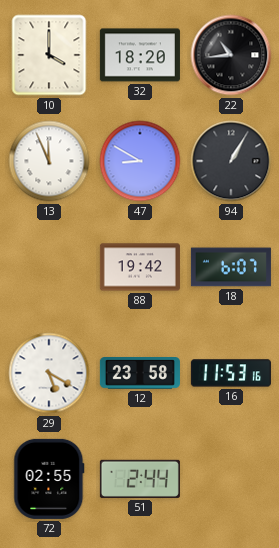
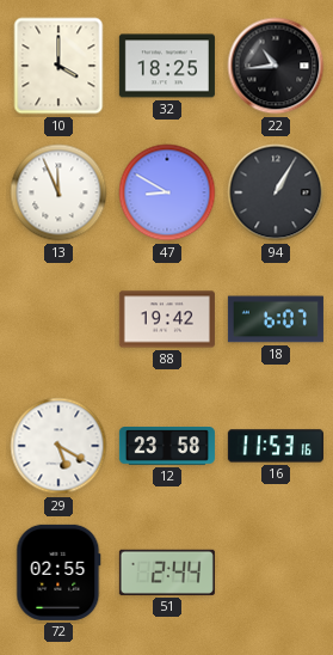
32: 18:20 -> 18:25
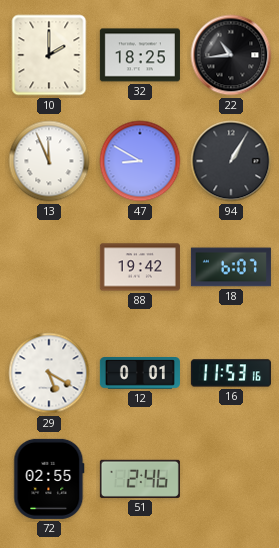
10: 4:00 -> 2:00
12: 23:58 -> 0:01
51: 2:44 -> 2:46
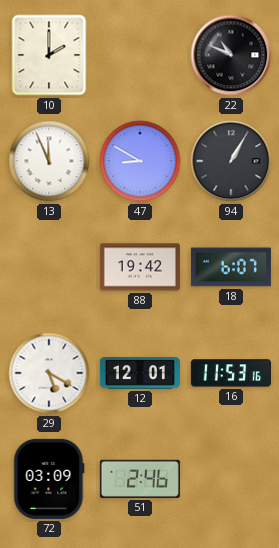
32: 18:25 -> none
22: 10:44 -> 10:49
12: 0:01 -> 12:01
72: 02:55 -> 03:09
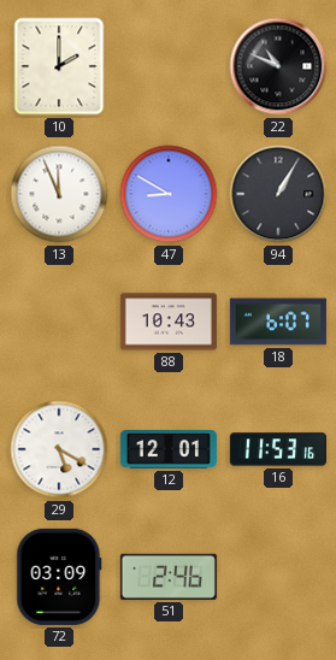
88: 19:42 -> 10:43
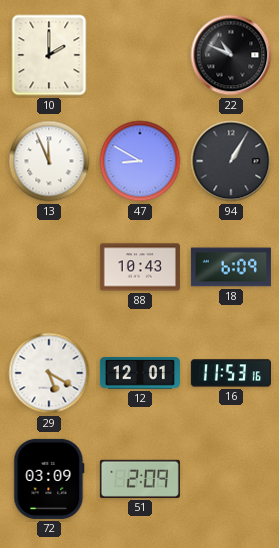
18: 6:07 -> 6:09
51: 2:46 -> 2:09
